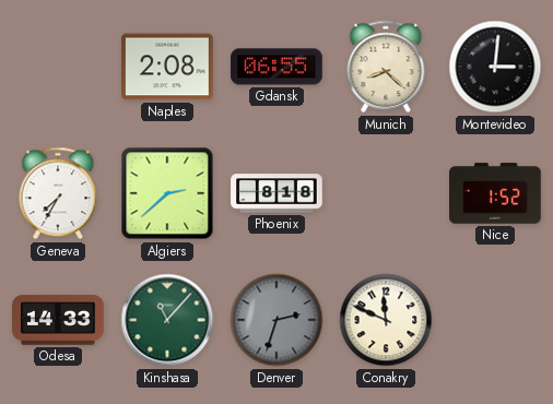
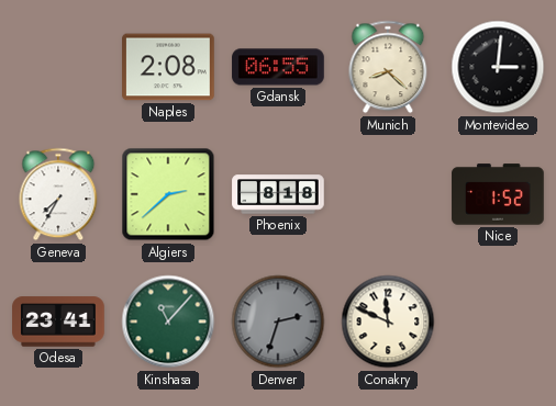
Odesa: 14:33 -> 23:41
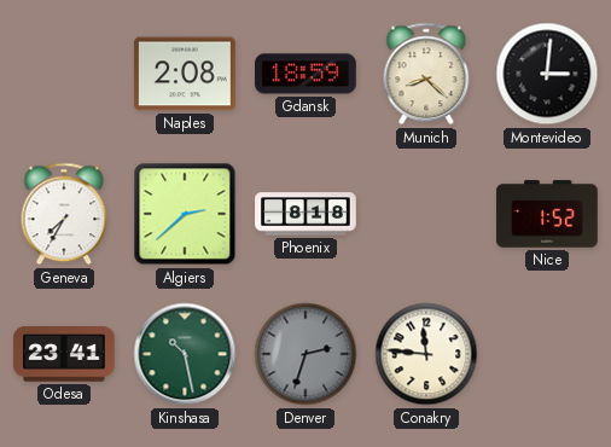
Gdansk: 06:55 -> 18:59
Kinshasa: 11:07 -> 10:28
Conakry: 11:49 -> 11:46
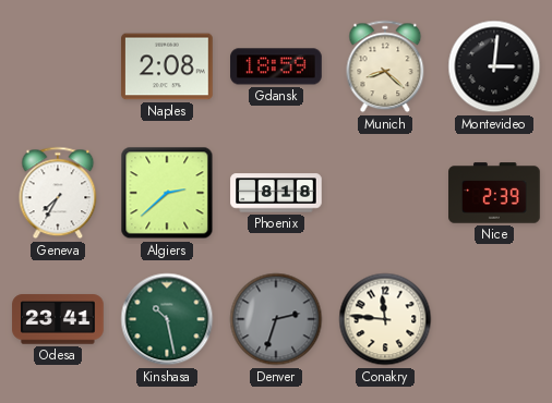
Nice: 1:52 -> 2:39
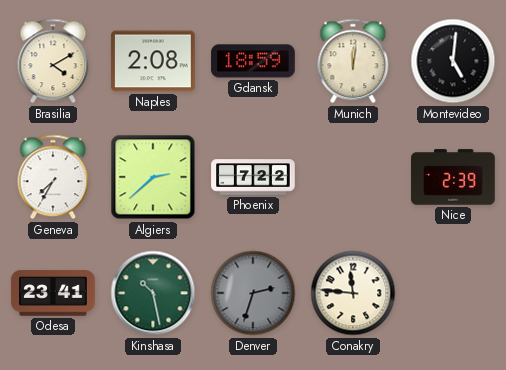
Brasilia: none -> 4:10
Munich: 8:22 -> 12:01
Montevideo: 3:01 -> 5:01
Phoenix: 8:18 -> 7:22
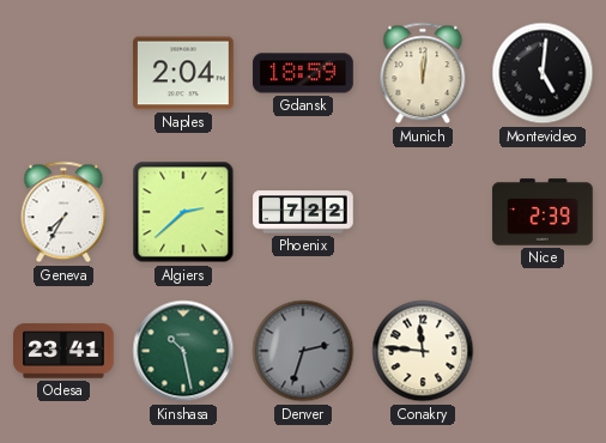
Brasilia: 4:10 -> none
Naples: 2:08 -> 2:04
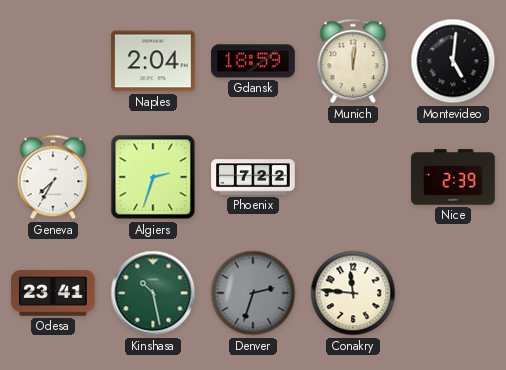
Algiers: 2:38 -> 2:33
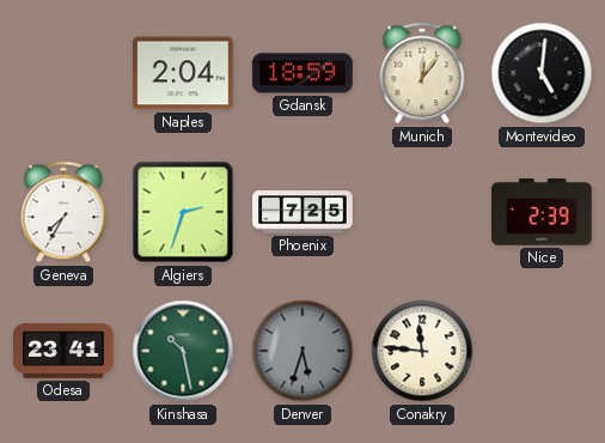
Munich: 12:01 -> 12:06
Phoenix: 7:22 -> 7:25
Denver: 2:33 -> 5:33
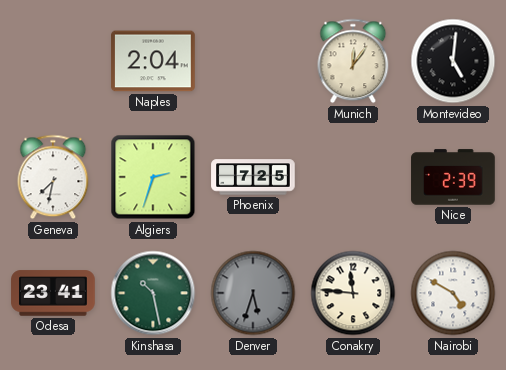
Gdansk: 18:59 -> none
Geneva: 7:35 -> 7:32
Nairobi: none -> 4:50
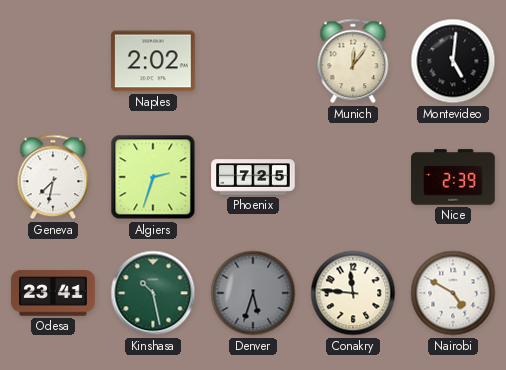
Naples: 2:04 -> 2:02
